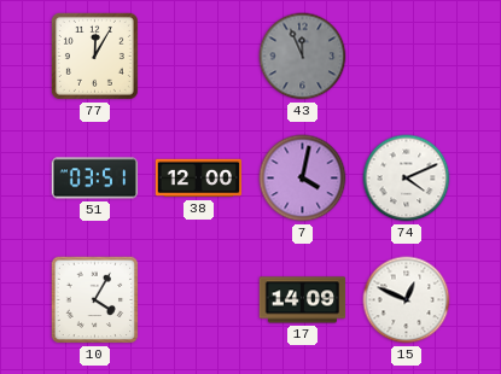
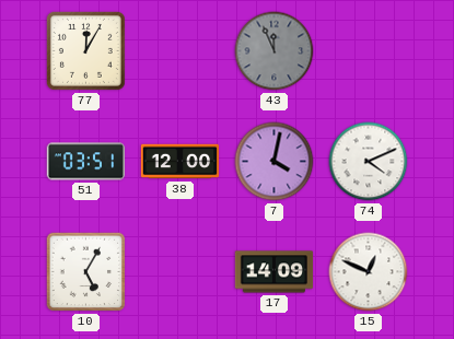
10: 4:05 -> 5:05
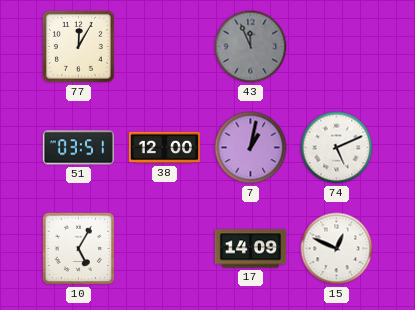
7: 4:02 -> 1:02
74: 4:11 -> 5:11
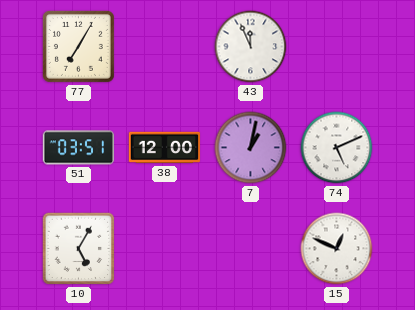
77: 12:05 -> 7:05
43 dial: grey -> white
17: 14:09 -> none
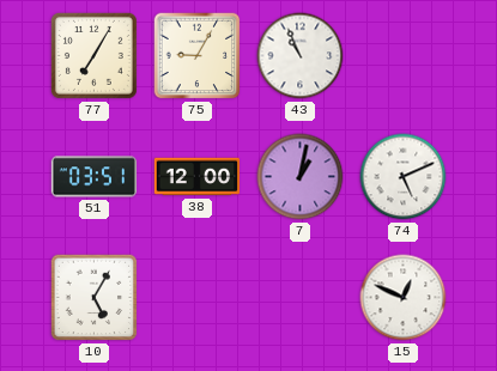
75: none -> 9:05
43: 11:56 -> 10:56
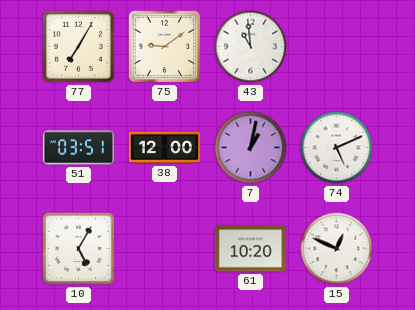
75: 9:05 -> 9:09
43: 10:56 -> 10:59
61: none -> 10:20
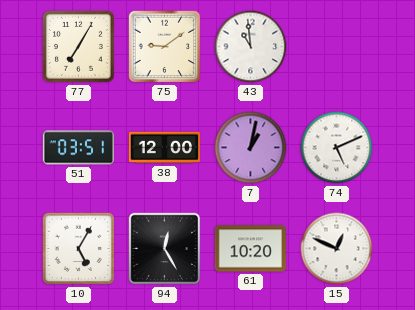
94: none -> 12:25
